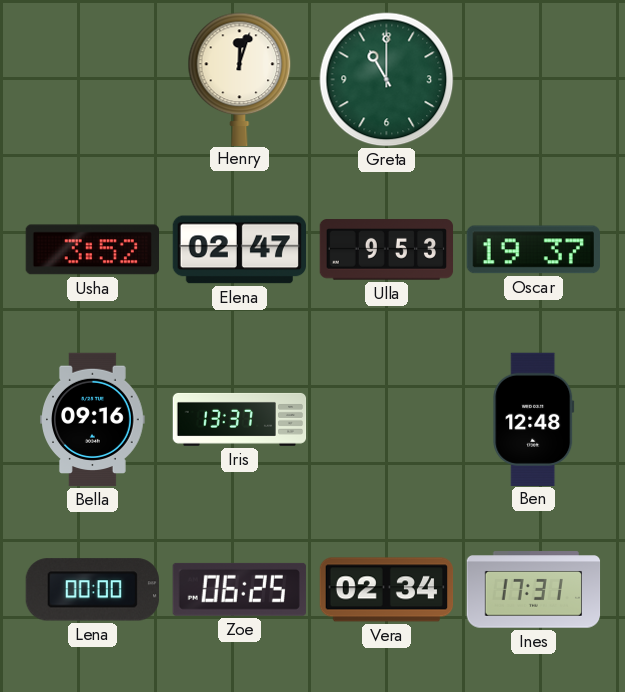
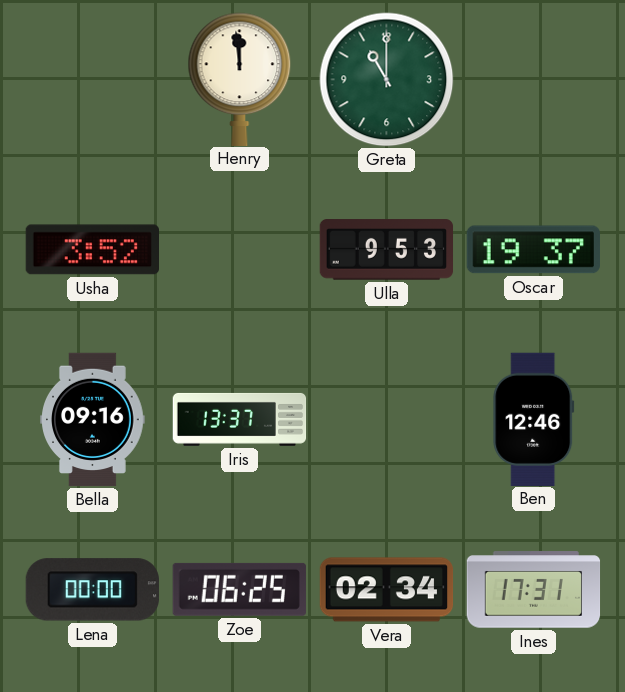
Henry: 12:03 -> 11:59
Elena: 02:47 -> none
Ben: 12:48 -> 12:46
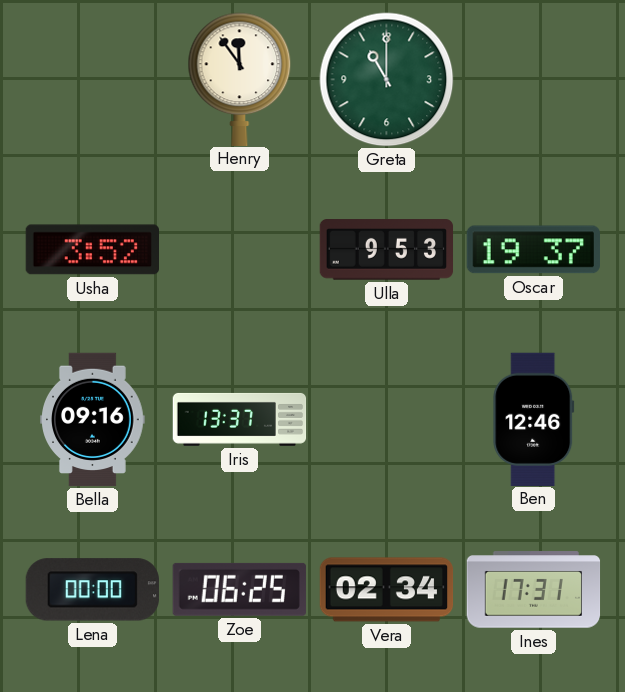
Henry: 11:59 -> 11:54
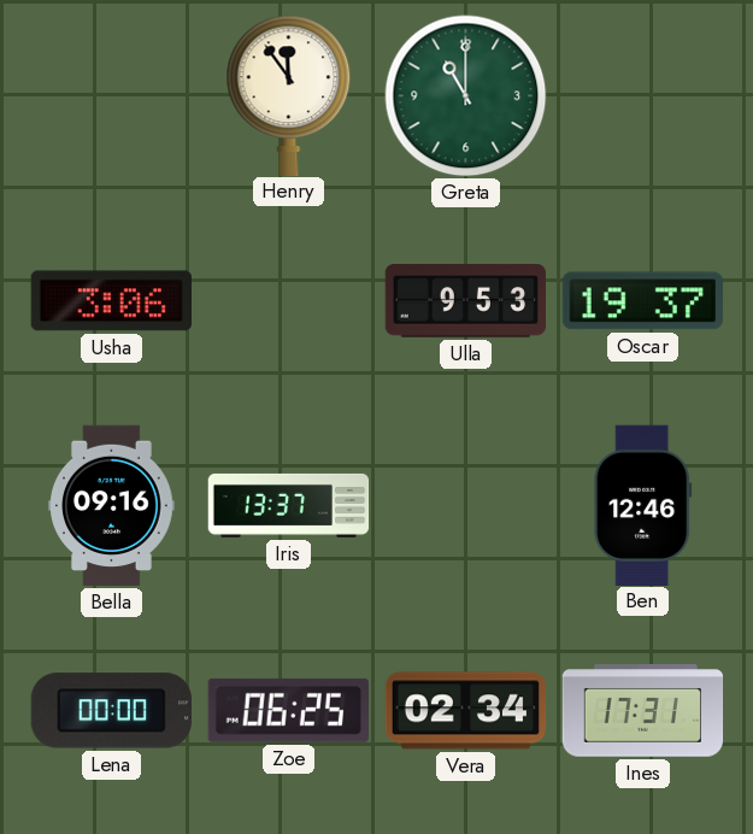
Usha: 3:52 -> 3:06
